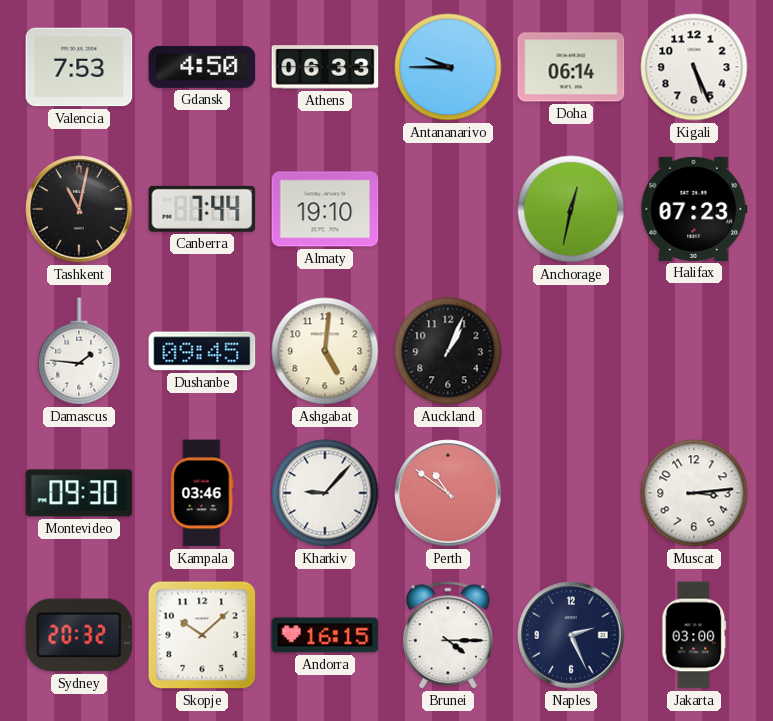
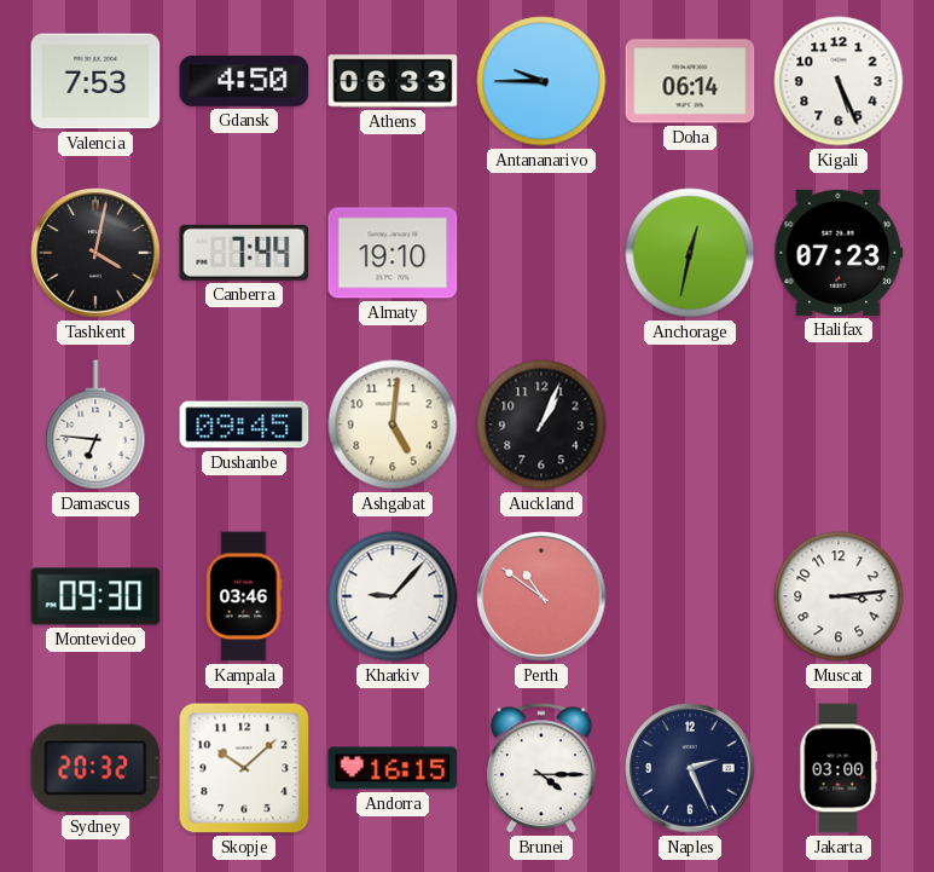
Tashkent: 11:02 -> 4:02
Damascus: 1:46 -> 6:46
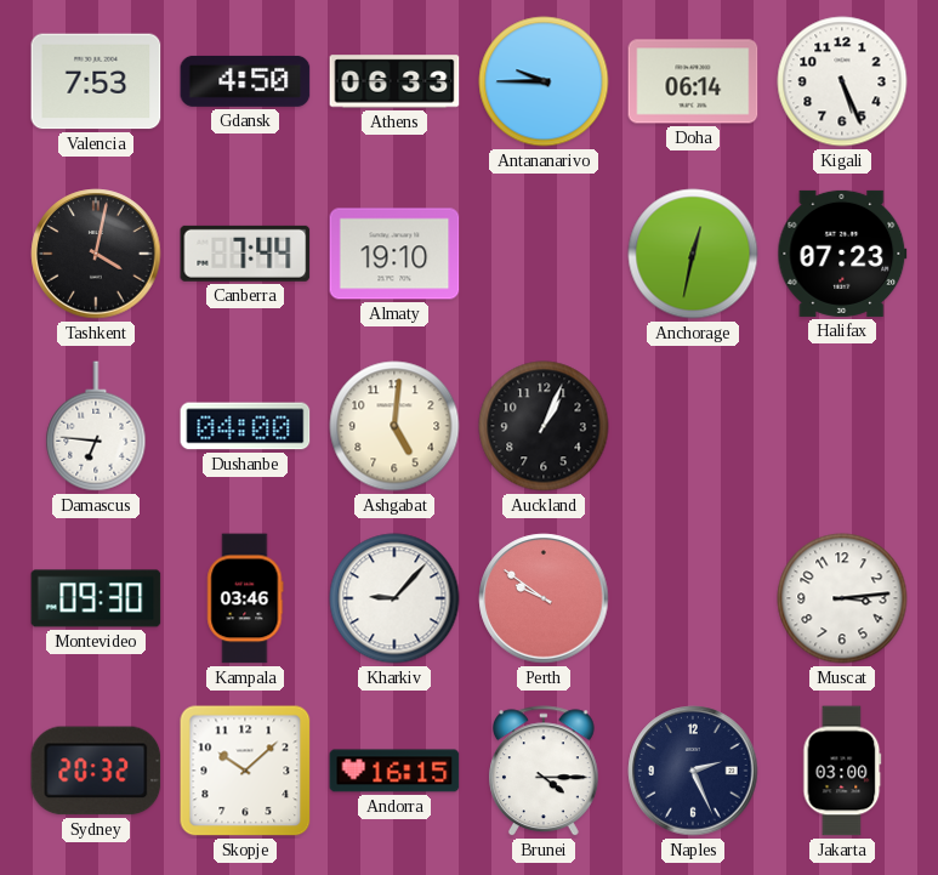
Dushanbe: 09:45 -> 04:00
Perth: 10:51 -> 9:51
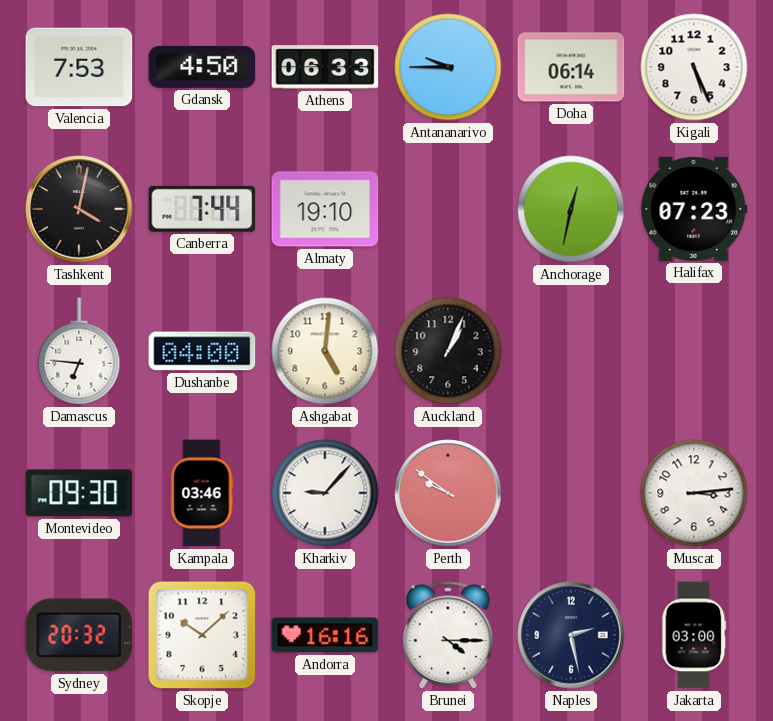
Andorra: 16:15 -> 16:16
Naples: 2:26 -> 2:28
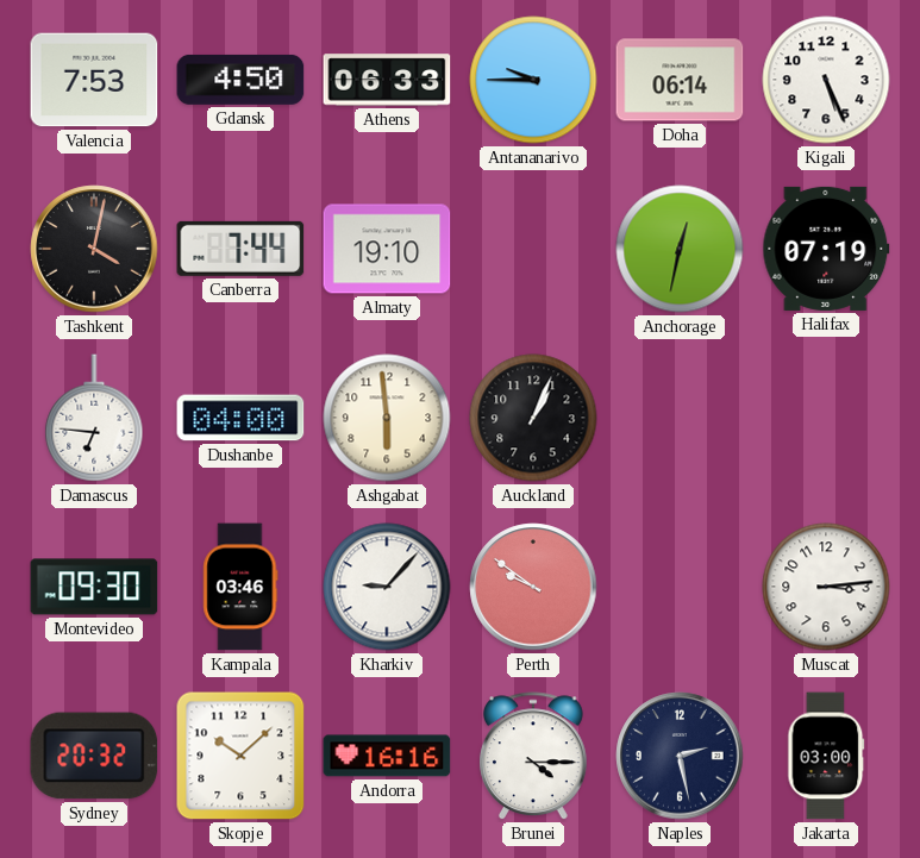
Halifax: 07:23 -> 07:19
Ashgabat: 5:01 -> 5:59
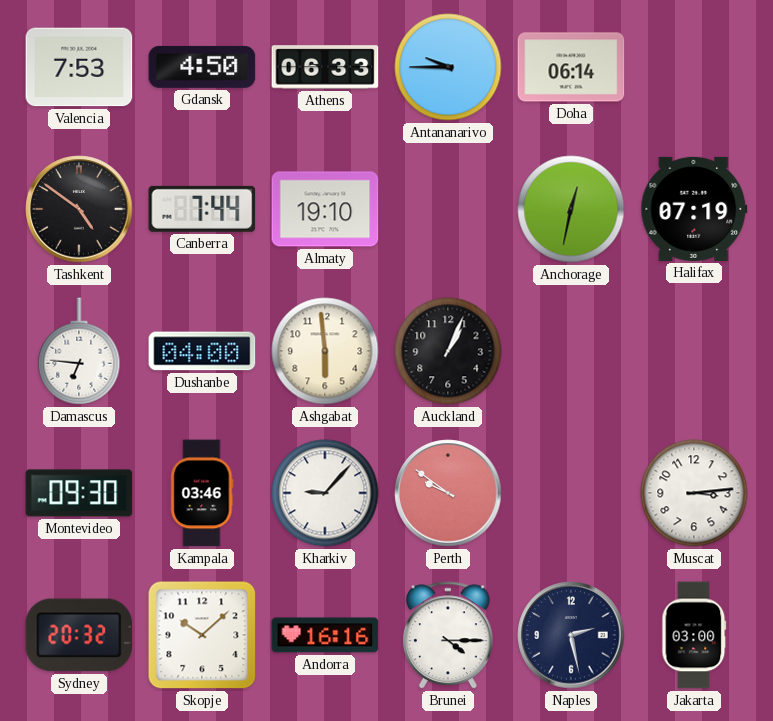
Kigali: 5:26 -> none
Tashkent: 4:02 -> 4:51
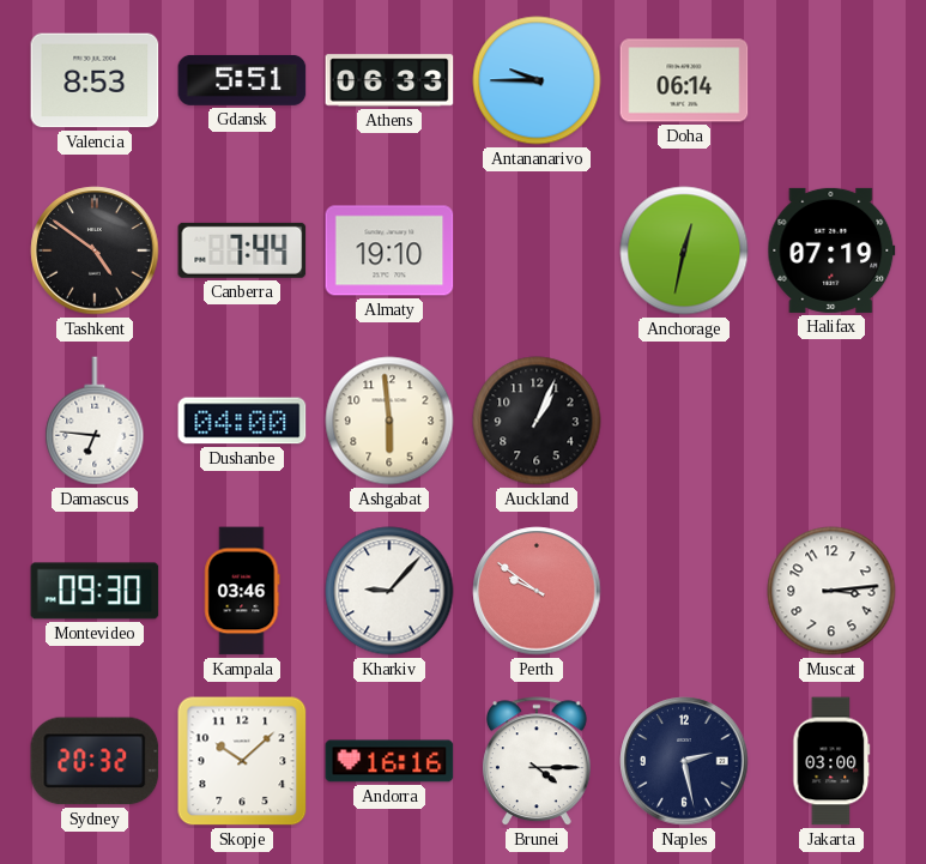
Valencia: 7:53 -> 8:53
Gdansk: 4:50 -> 5:51
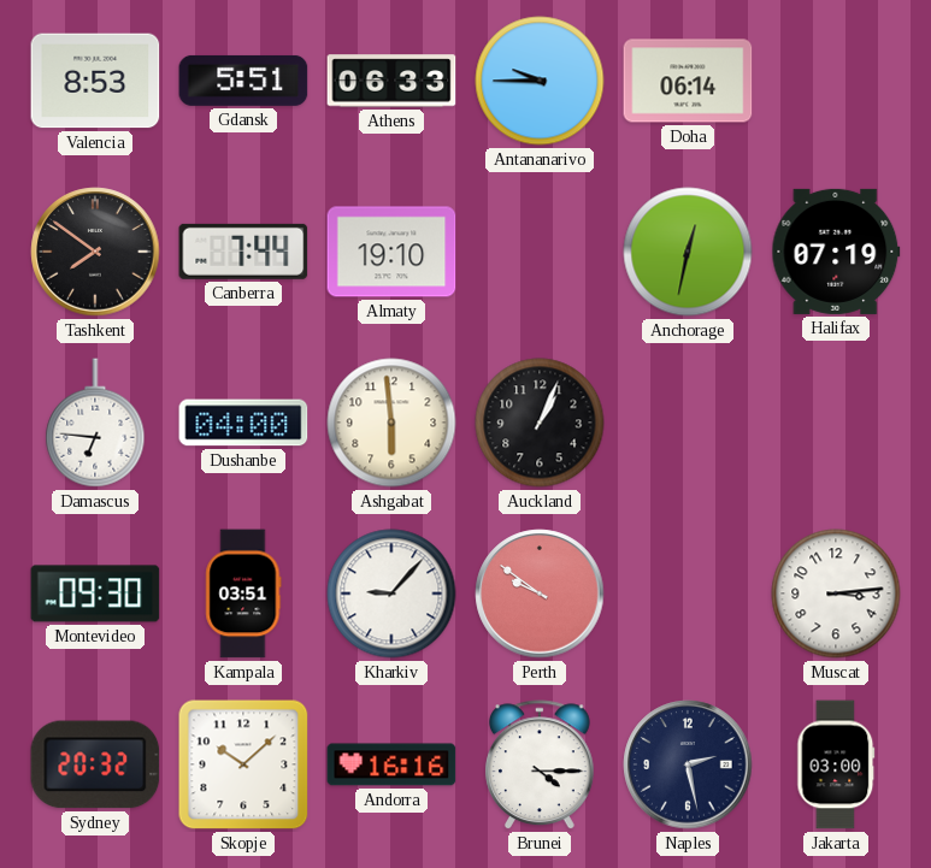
Tashkent: 4:51 -> 7:51
Kampala: 03:46 -> 03:51
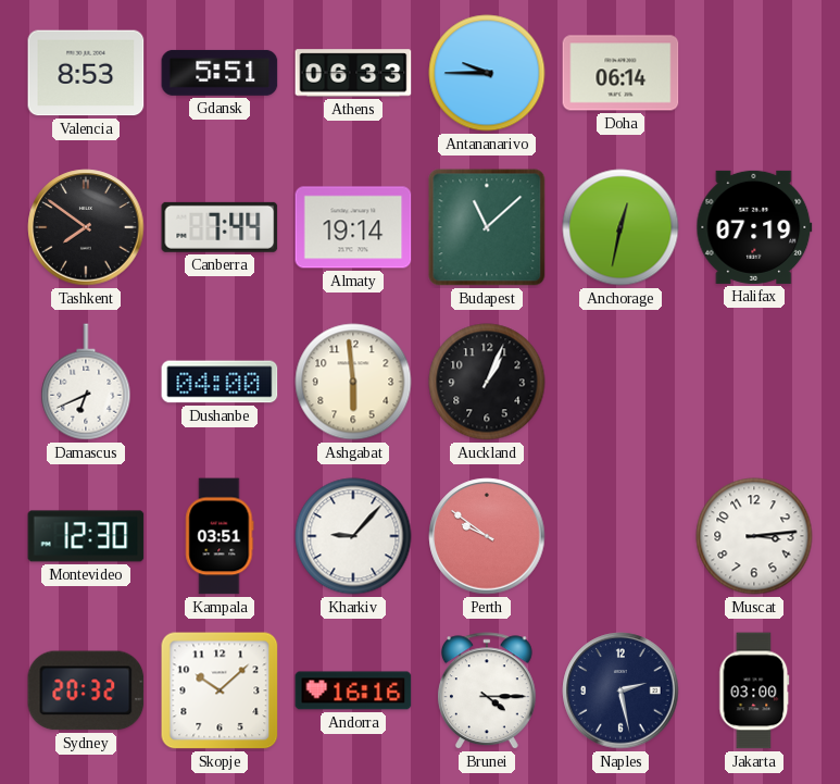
Almaty: 19:10 -> 19:14
Budapest: none -> 11:08
Damascus: 6:46 -> 6:41
Montevideo: 09:30 -> 12:30
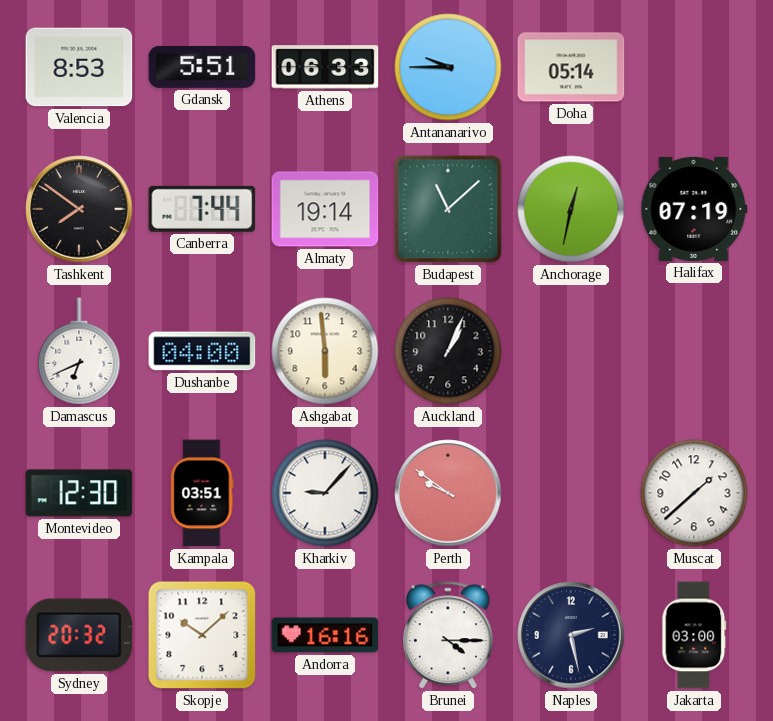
Doha: 06:14 -> 05:14
Muscat: 3:14 -> 1:38
